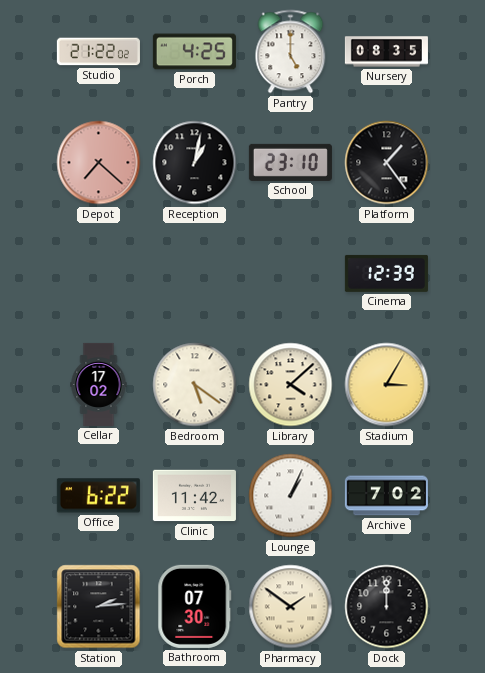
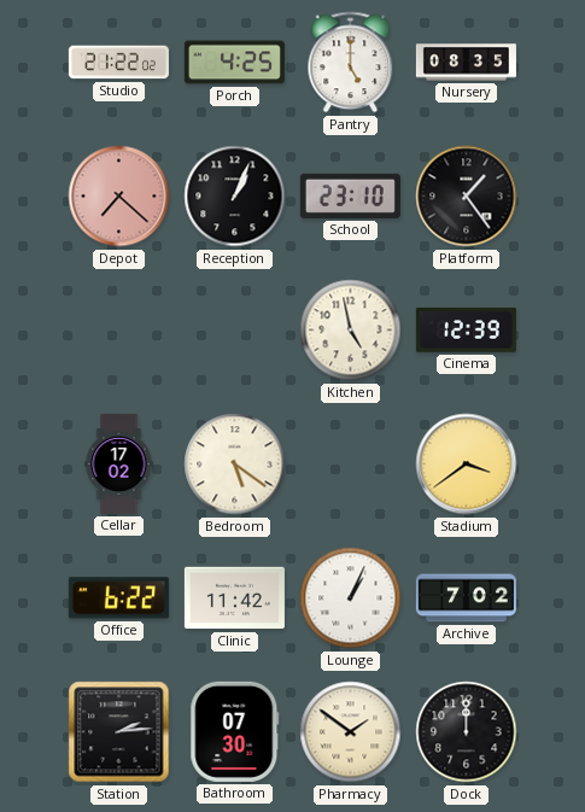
Reception: 1:02 -> 1:04
Kitchen: none -> 4:58
Library: 4:08 -> none
Stadium: 3:05 -> 3:39
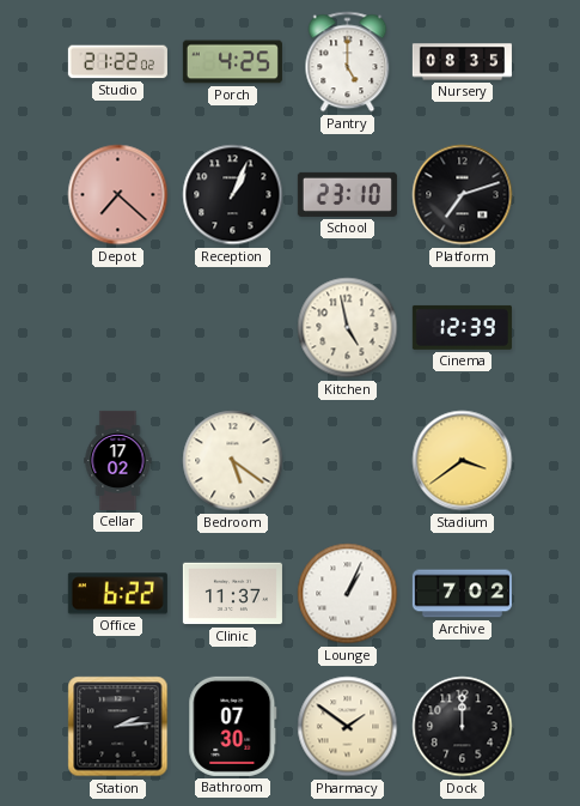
Platform: 1:24 -> 7:12
Clinic: 11:42 -> 11:37
